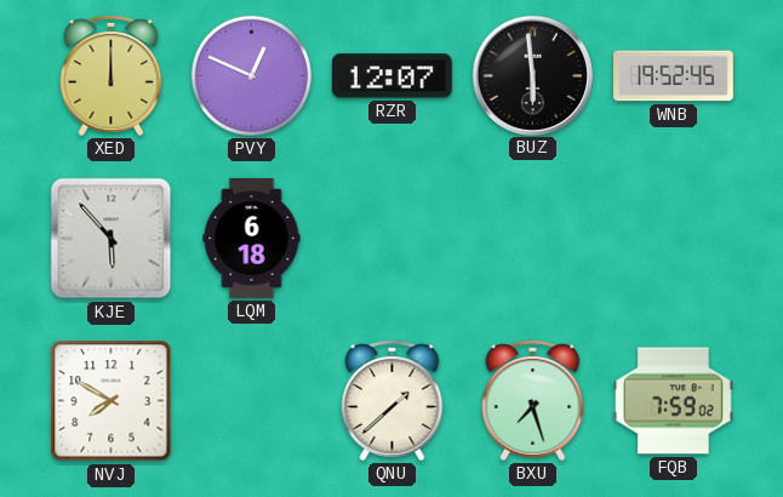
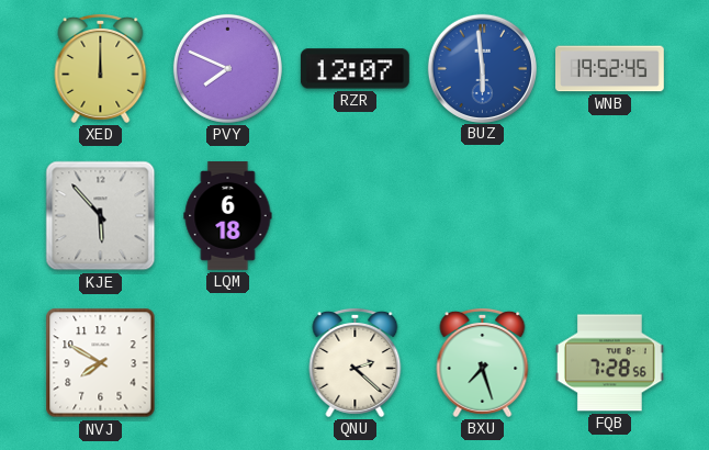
PVY: 12:49 -> 7:49
BUZ dial: black -> blue
QNU: 1:38 -> 2:22
FQB: 7:59 -> 7:28
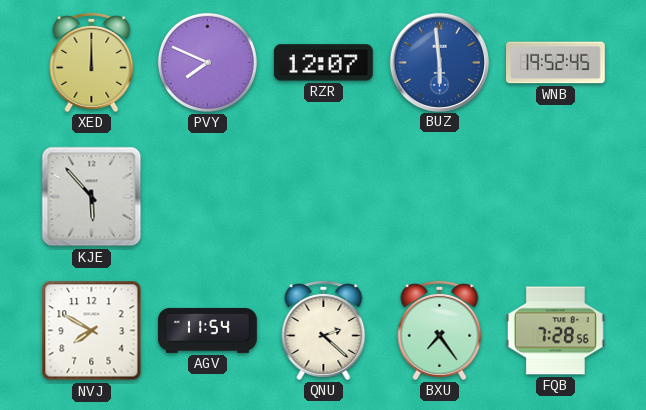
LQM: 6:18 -> none
AGV: none -> 11:54
BXU: 7:27 -> 7:24
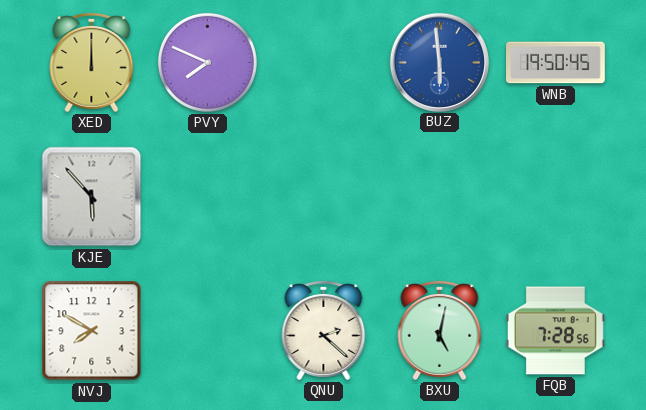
RZR: 12:07 -> none
WNB: 19:52 -> 19:50
AGV: 11:54 -> none
BXU: 7:24 -> 5:02
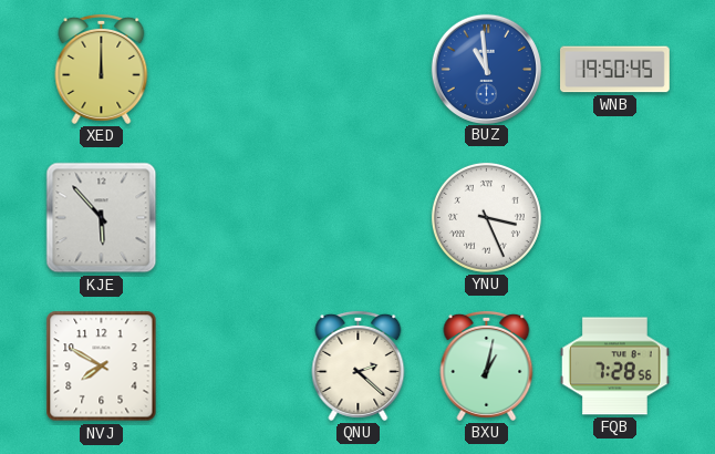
PVY: 7:49 -> none
BUZ: 5:59 -> 10:59
YNU: none -> 3:26
BXU: 5:02 -> 1:02
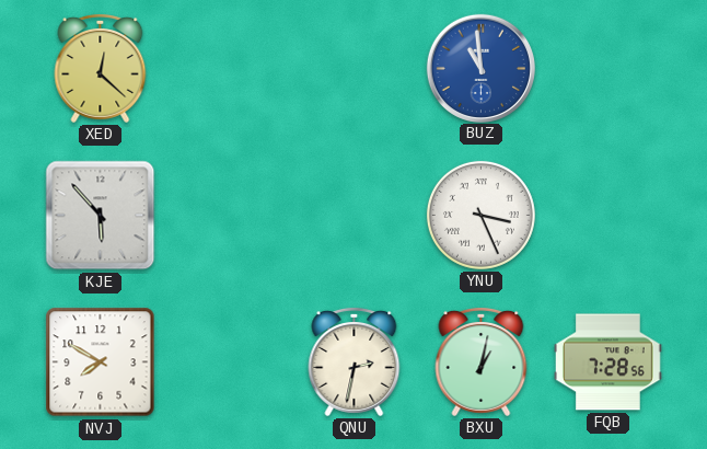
XED: 12:00 -> 12:22
WNB: 19:50 -> none
QNU: 2:22 -> 2:32
